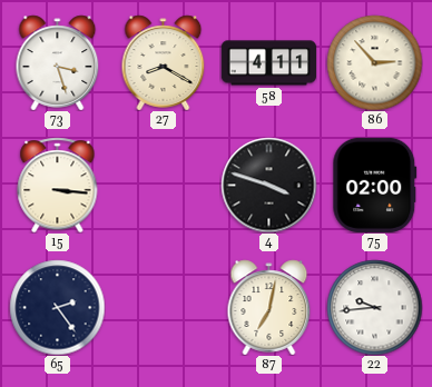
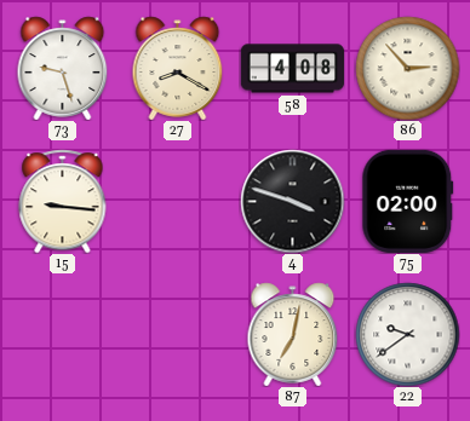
73: 3:27 -> 9:27
58: 4:11 -> 4:08
15: 3:16 -> 9:16
65: 2:24 -> none
22: 9:44 -> 9:39
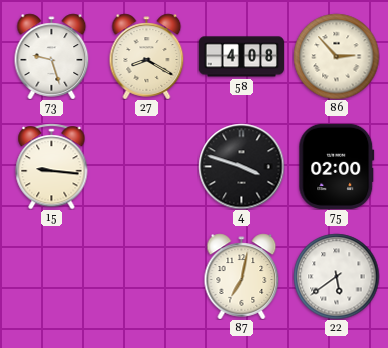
22: 9:39 -> 5:39
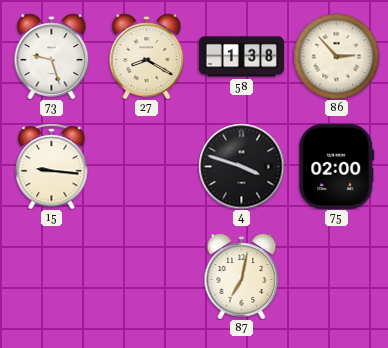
58: 4:08 -> 1:38
22: 5:39 -> none
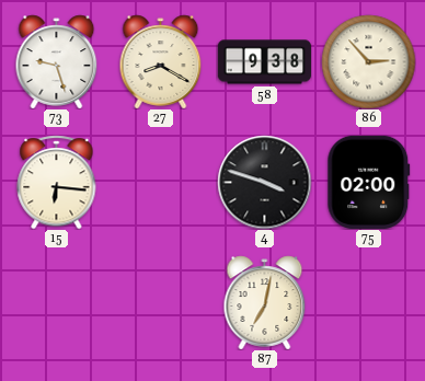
58: 1:38 -> 9:38
15: 9:16 -> 6:16
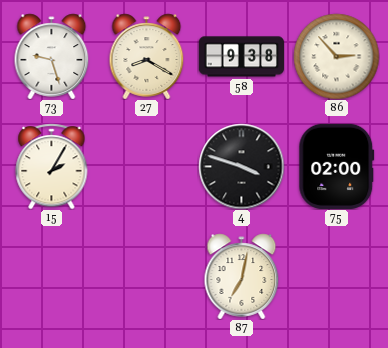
15: 6:16 -> 2:05
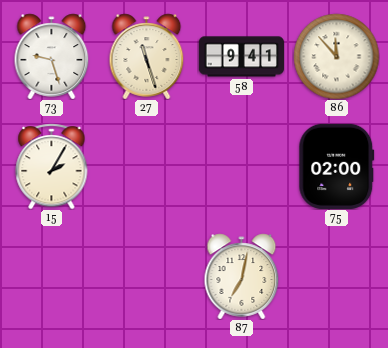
27: 8:20 -> 11:27
58: 9:38 -> 9:41
86: 2:53 -> 11:53
4: 3:48 -> none
